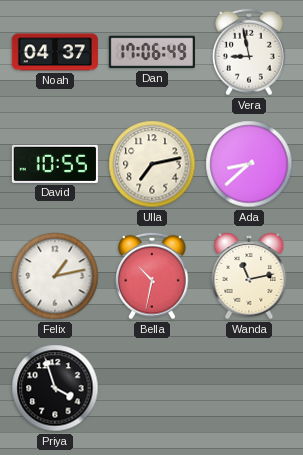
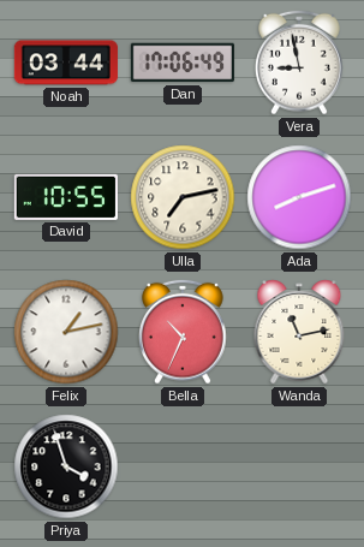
Noah: 04:37 -> 03:44
Ada: 8:38 -> 8:12
Bella: 10:32 -> 10:34
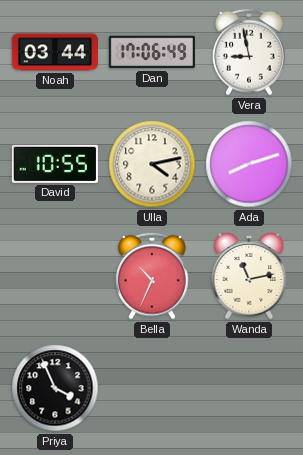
Ulla: 7:13 -> 4:13
Felix: 1:13 -> none
Priya: 3:57 -> 3:56
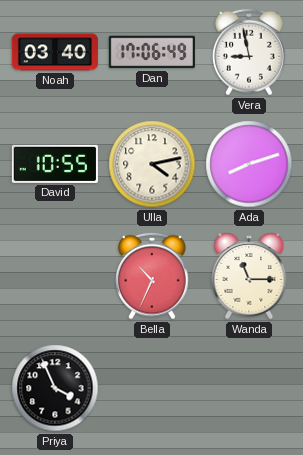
Noah: 03:44 -> 03:40
Wanda: 11:13 -> 11:15
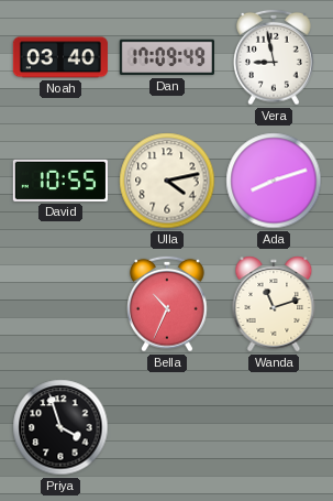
Dan: 17:06 -> 17:09
Wanda: 11:15 -> 11:12
Priya: 3:56 -> 3:57
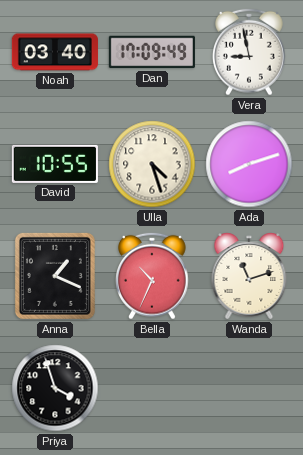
Ulla: 4:13 -> 4:27
Anna: none -> 1:19
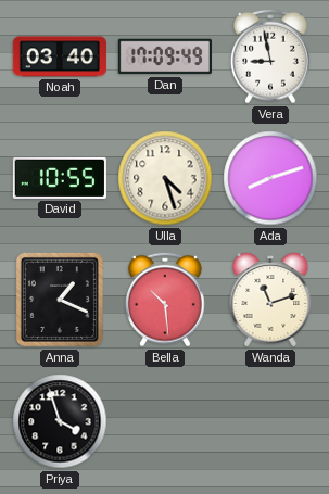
Bella: 10:34 -> 10:29
